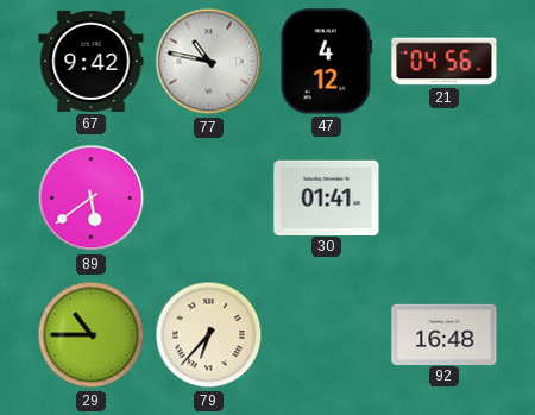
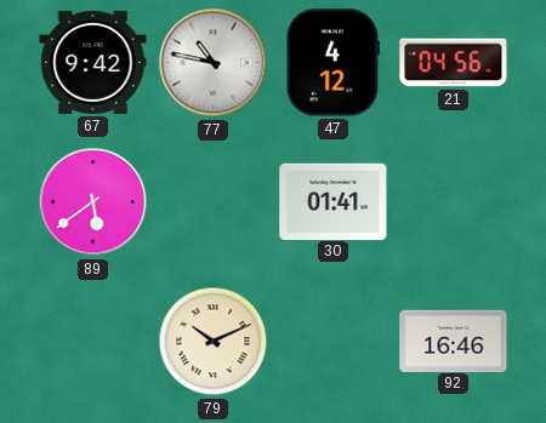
29: 10:45 -> none
79: 6:37 -> 10:11
92: 16:48 -> 16:46
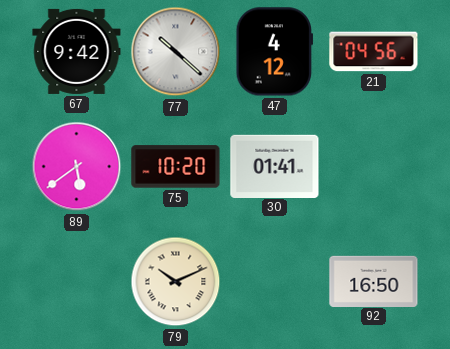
77: 10:47 -> 10:22
75: none -> 10:20
92: 16:46 -> 16:50
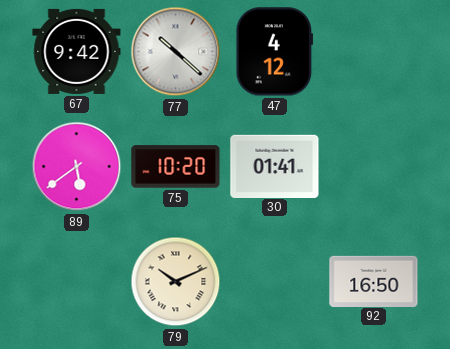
21: 04:56 -> none
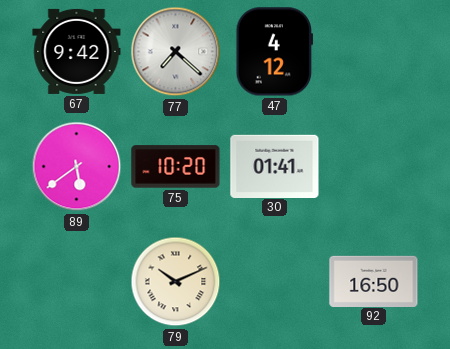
77: 10:22 -> 7:22
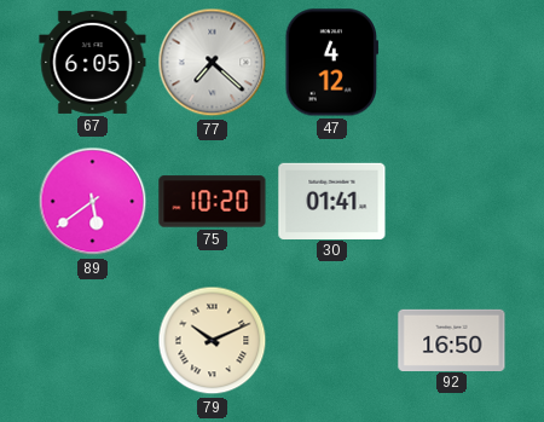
67: 9:42 -> 6:05
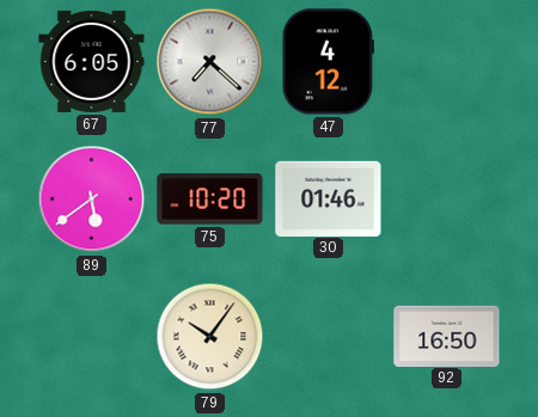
30: 01:41 -> 01:46
79: 10:11 -> 10:06
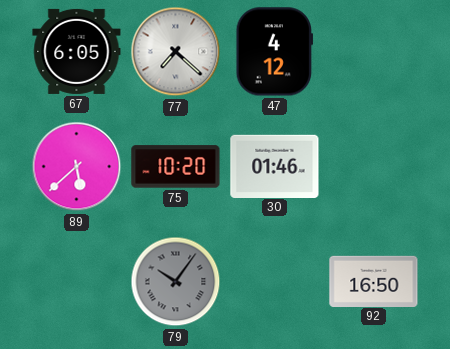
89: 5:39 -> 5:38
79 dial: cream -> grey
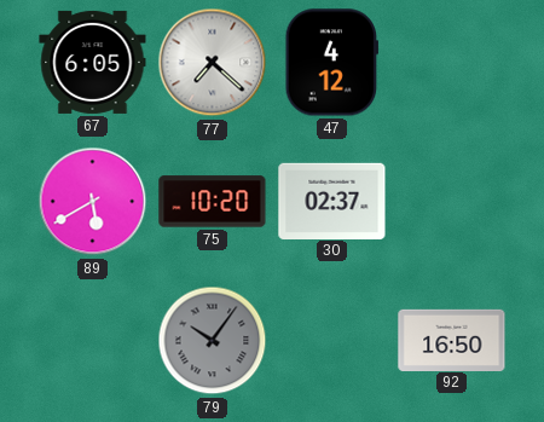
89: 5:38 -> 5:40
30: 01:46 -> 02:37
